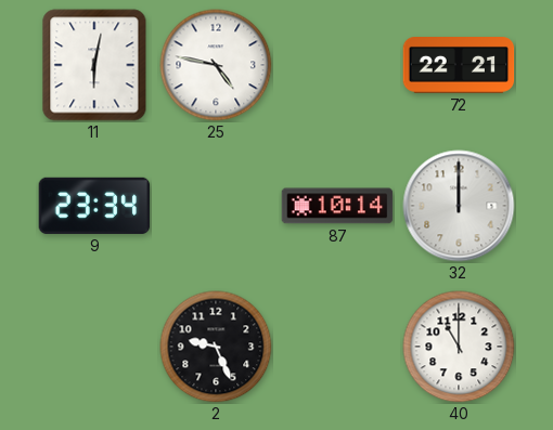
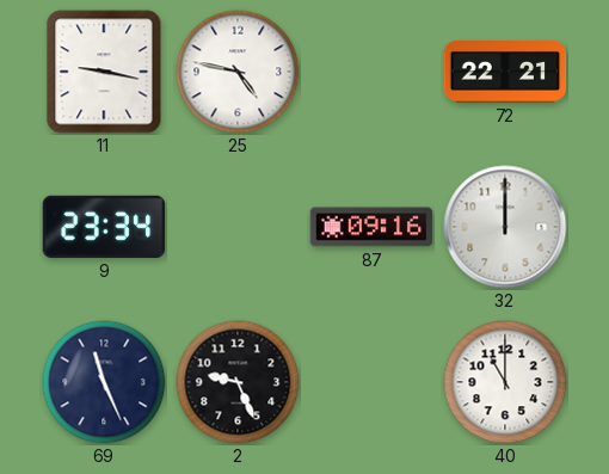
11: 6:02 -> 9:17
87: 10:14 -> 09:16
69: none -> 11:26
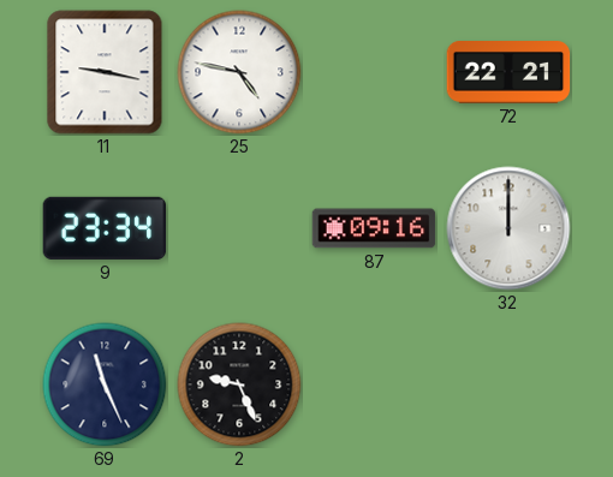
40: 11:00 -> none
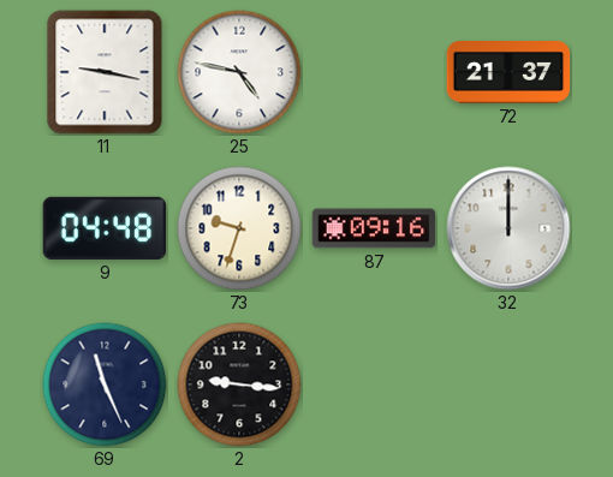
72: 22:21 -> 21:37
9: 23:34 -> 04:48
73: none -> 9:33
2: 9:26 -> 9:16
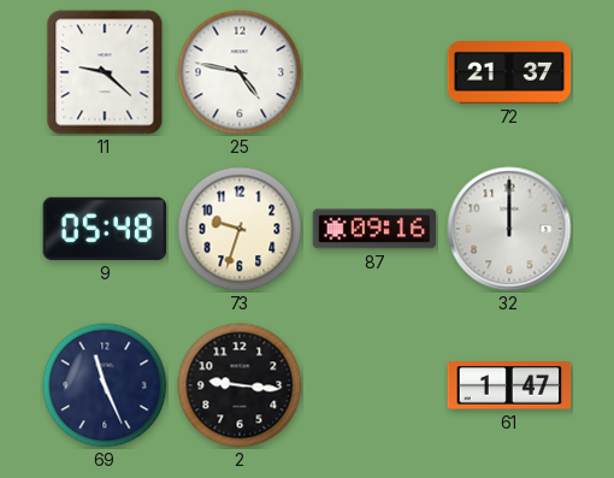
11: 9:17 -> 9:22
9: 04:48 -> 05:48
61: none -> 1:47
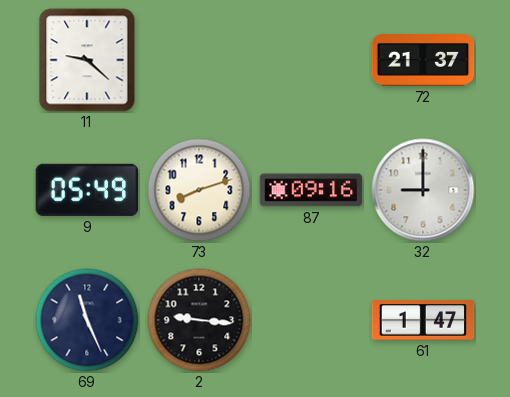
25: 4:47 -> none
9: 05:48 -> 05:49
73: 9:33 -> 8:12
32: 12:00 -> 9:00
